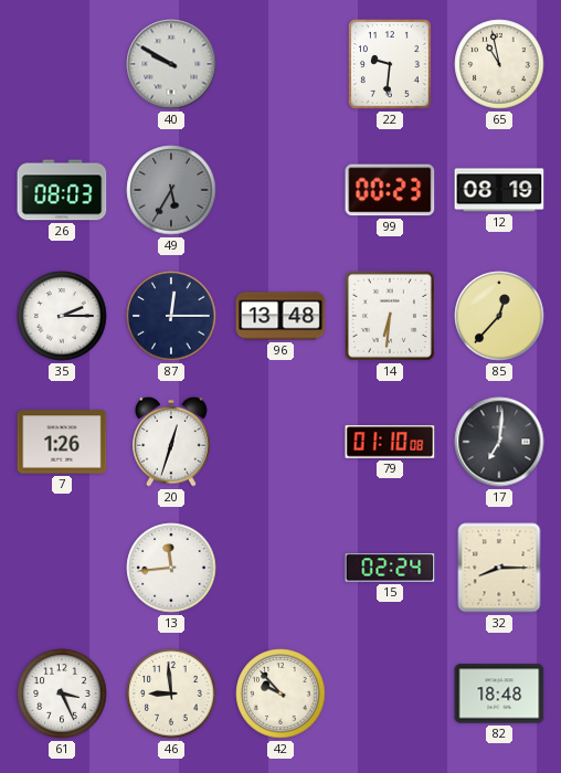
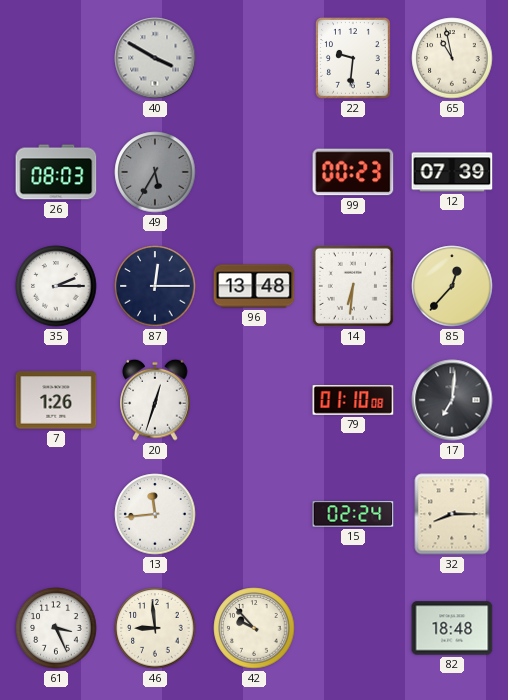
40: 9:50 -> 3:50
12: 08:19 -> 07:39
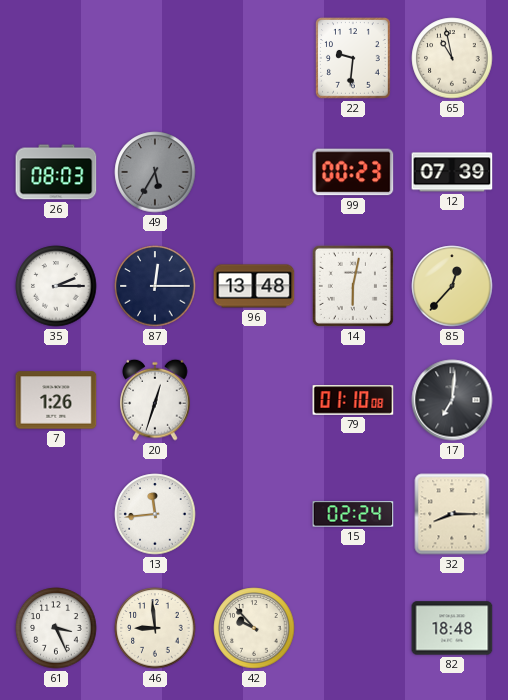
40: 3:50 -> none
14: 6:31 -> 6:02
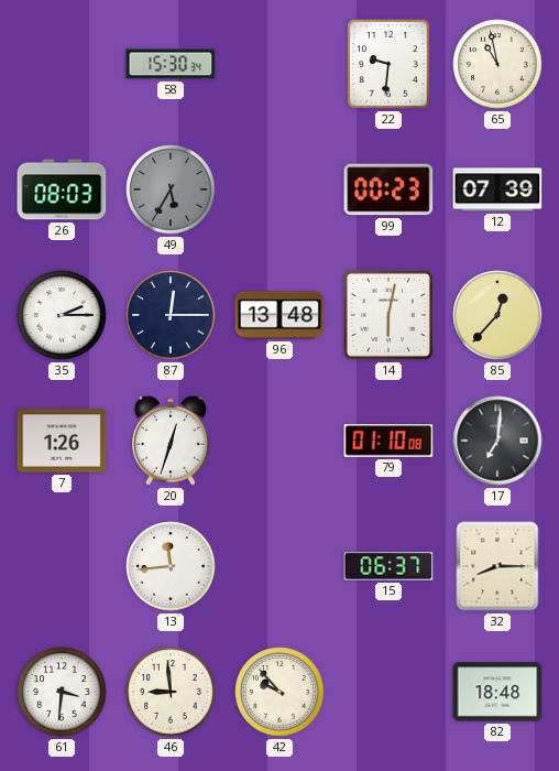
58: none -> 15:30
15: 02:24 -> 06:37
61: 3:26 -> 3:31
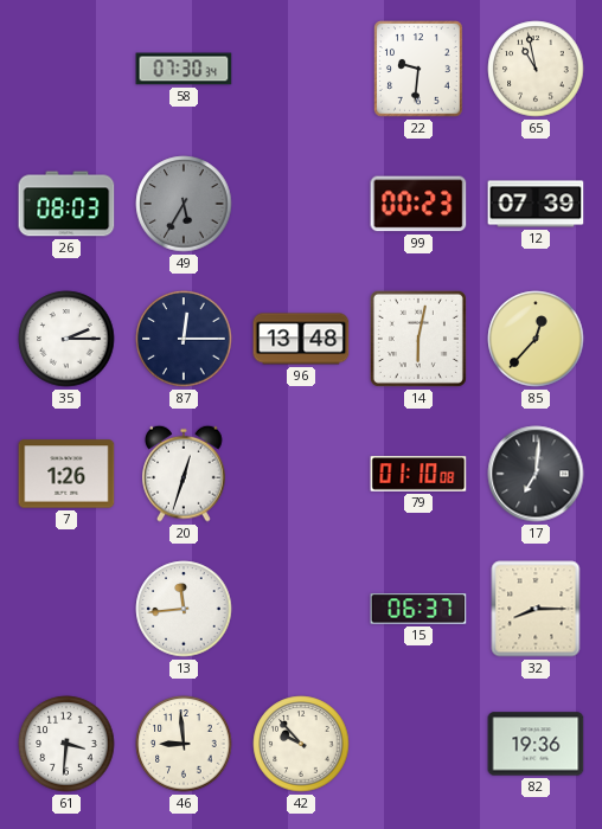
58: 15:30 -> 07:30
82: 18:48 -> 19:36
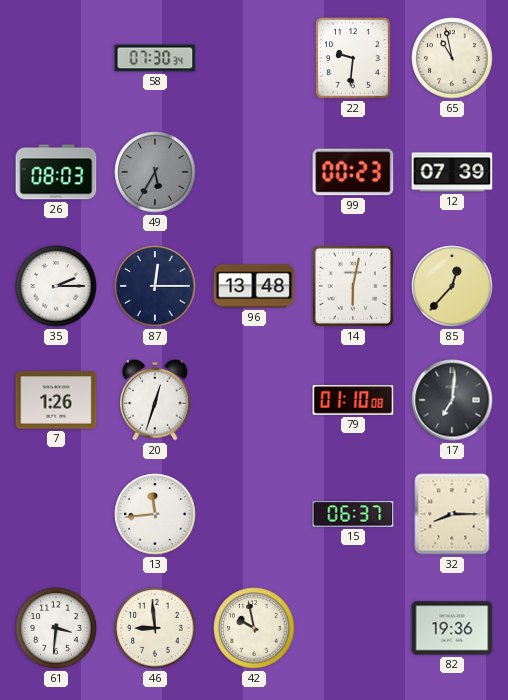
42: 9:53 -> 9:58
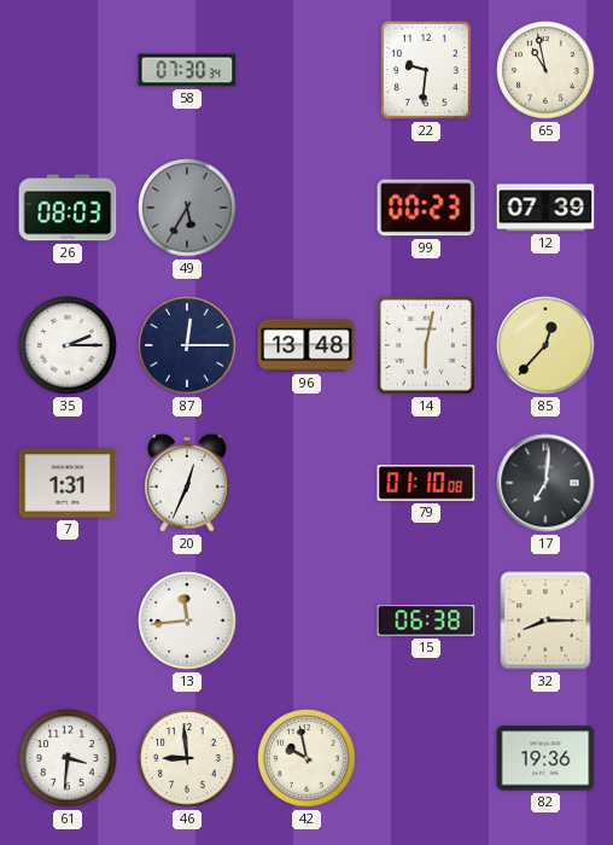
7: 1:26 -> 1:31
20: 12:33 -> 12:34
15: 06:37 -> 06:38
